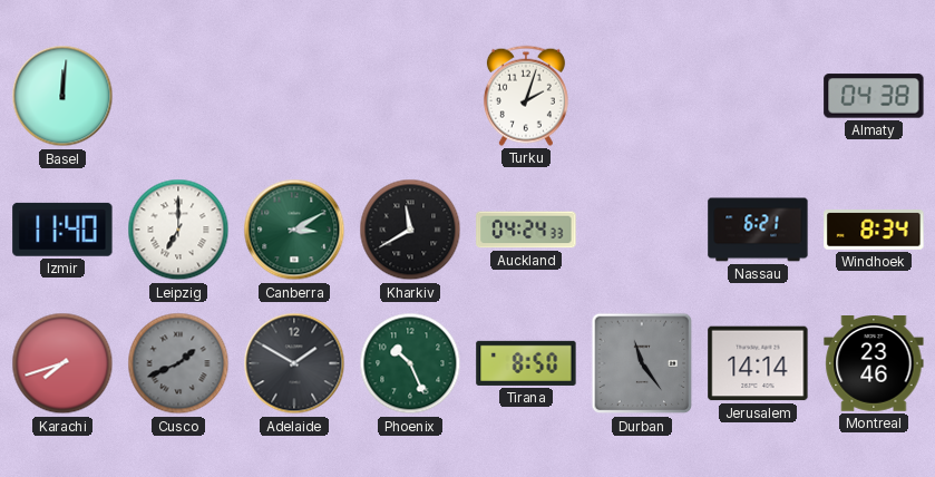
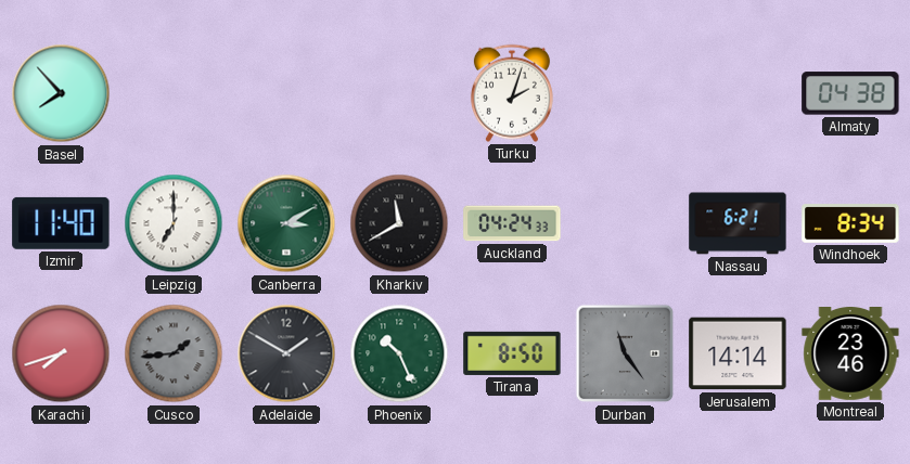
Basel: 12:01 -> 7:53
Cusco: 1:41 -> 1:44
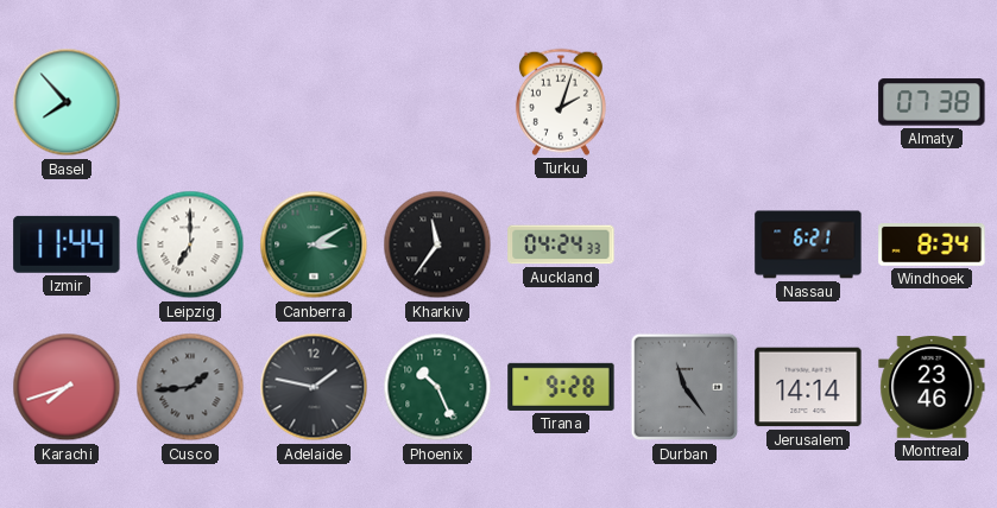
Almaty: 04:38 -> 07:38
Izmir: 11:40 -> 11:44
Kharkiv: 11:40 -> 11:36
Adelaide: 1:50 -> 1:47
Tirana: 8:50 -> 9:28
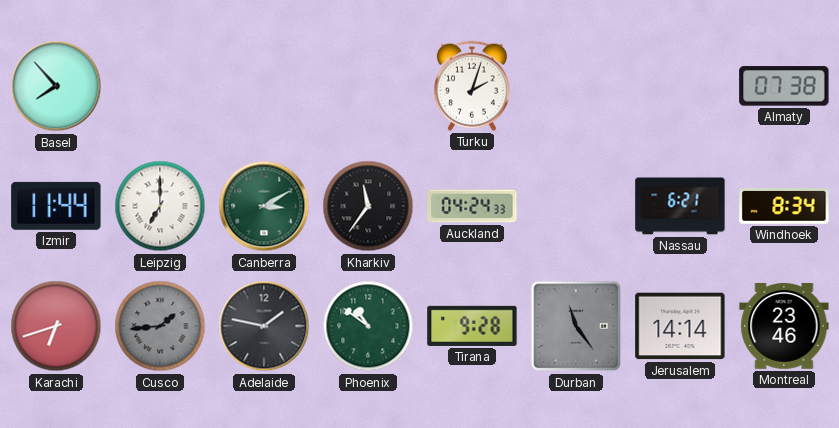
Karachi: 7:42 -> 6:42
Phoenix: 10:26 -> 10:51
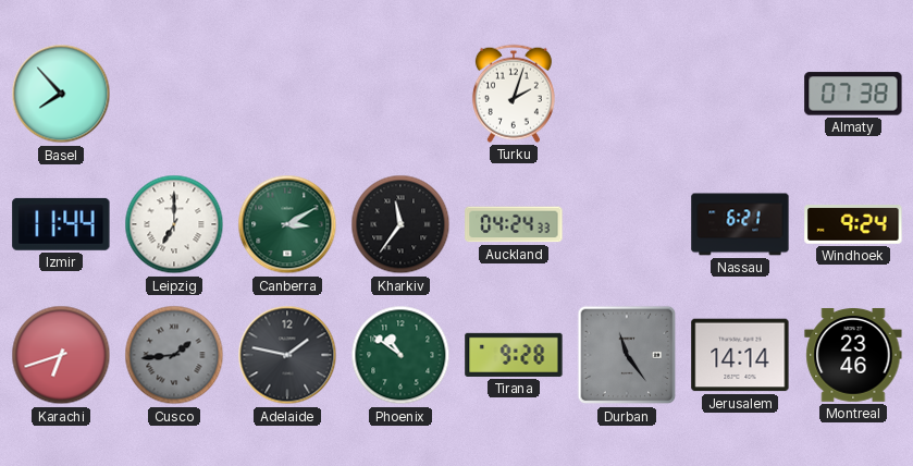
Windhoek: 8:34 -> 9:24
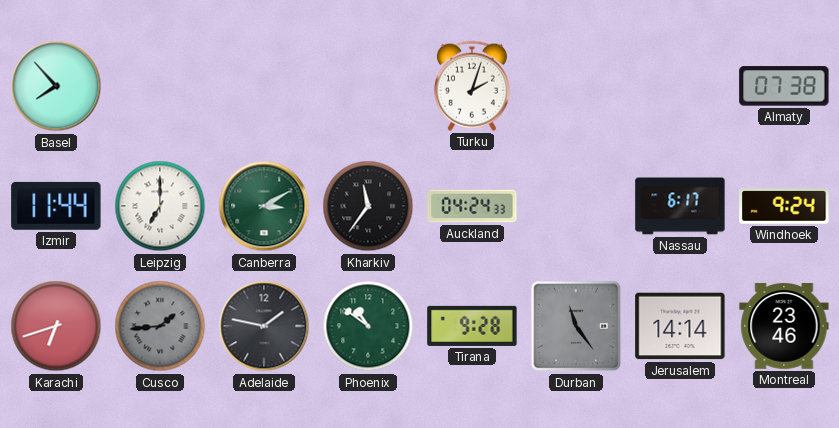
Nassau: 6:21 -> 6:17
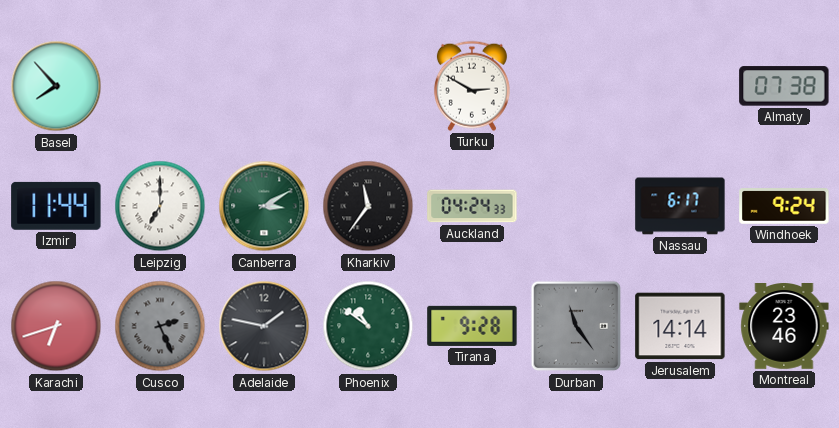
Turku: 2:03 -> 2:50
Cusco: 1:44 -> 2:26
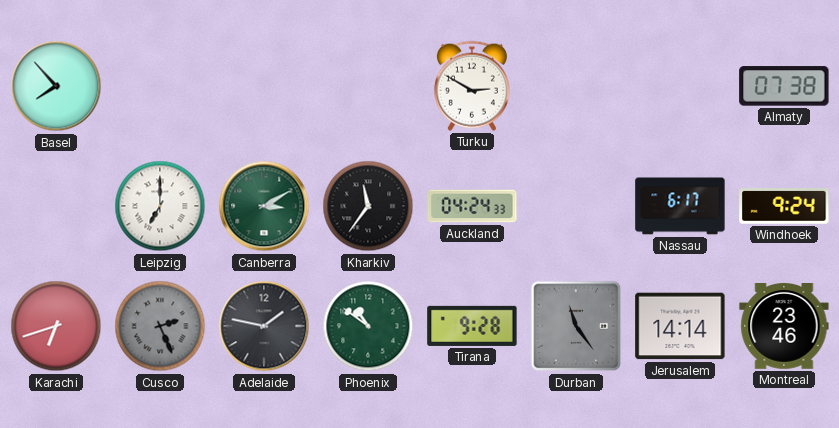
Izmir: 11:44 -> none
